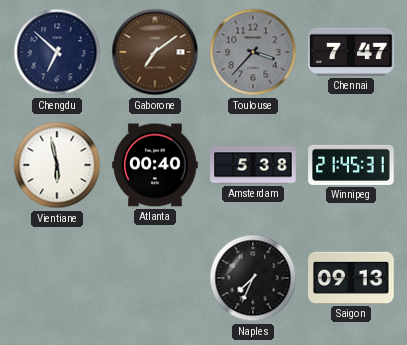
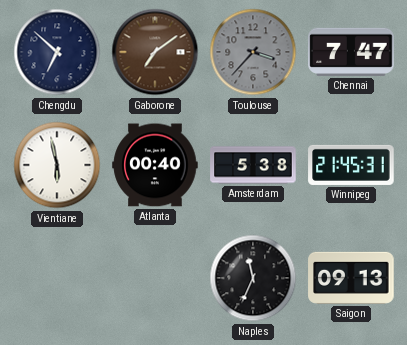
Naples: 7:34 -> 11:34
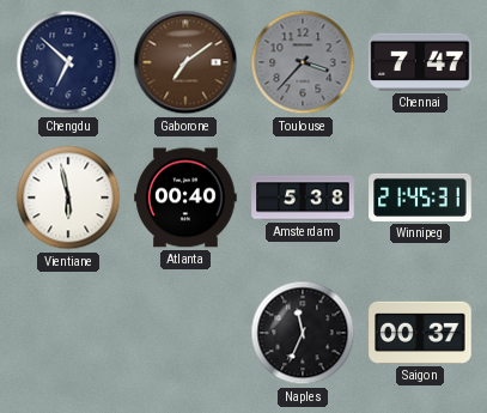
Saigon: 09:13 -> 00:37
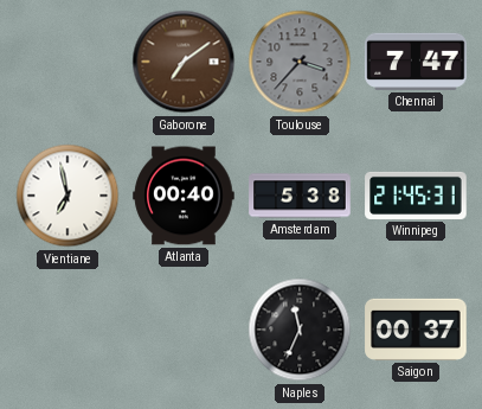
Chengdu: 6:52 -> none
Vientiane: 5:58 -> 6:58
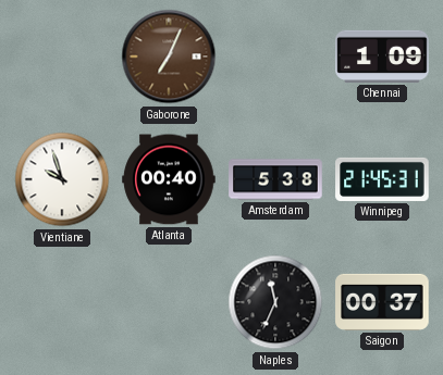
Gaborone: 7:09 -> 7:04
Toulouse: 3:37 -> none
Chennai: 7:47 -> 1:09
Vientiane: 6:58 -> 9:57
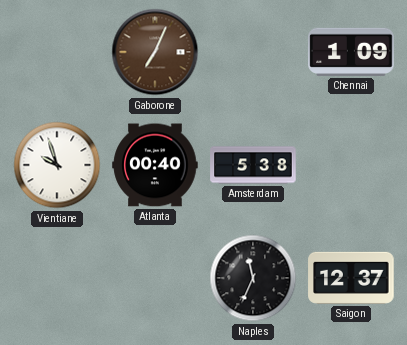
Winnipeg: 21:45 -> none
Saigon: 00:37 -> 12:37
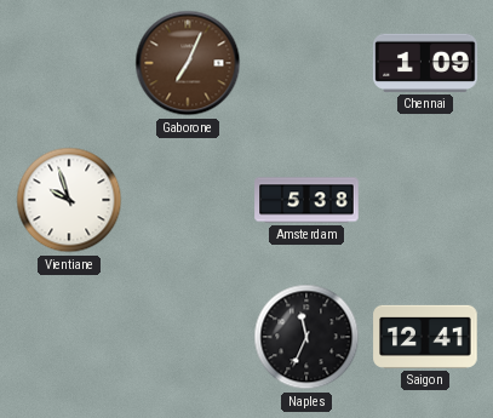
Atlanta: 00:40 -> none
Saigon: 12:37 -> 12:41
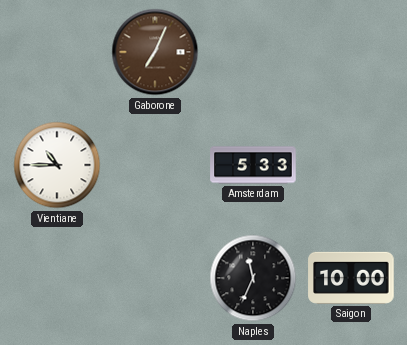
Chennai: 1:09 -> none
Vientiane: 9:57 -> 10:45
Amsterdam: 5:38 -> 5:33
Saigon: 12:41 -> 10:00
